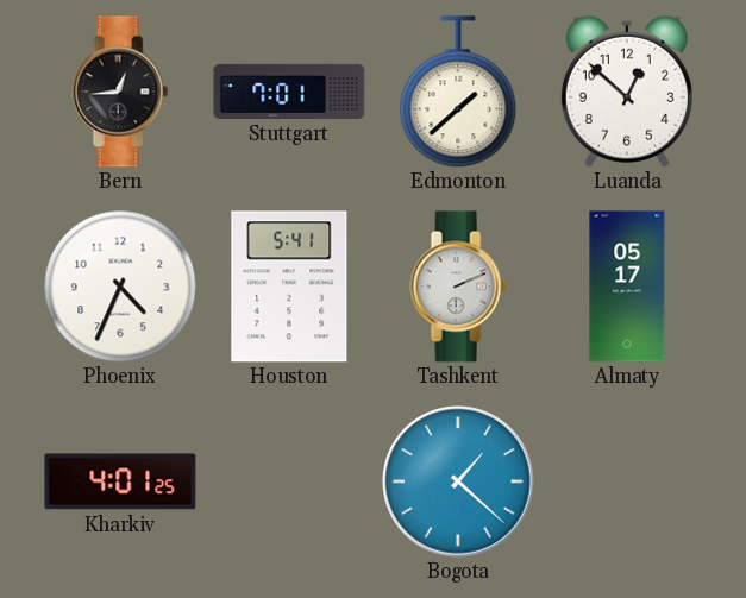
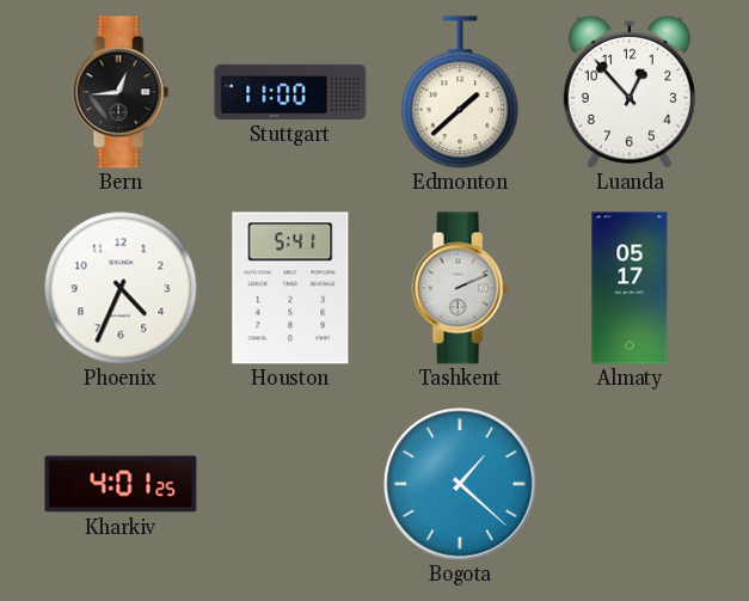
Stuttgart: 7:01 -> 11:00
Luanda: 12:52 -> 12:53
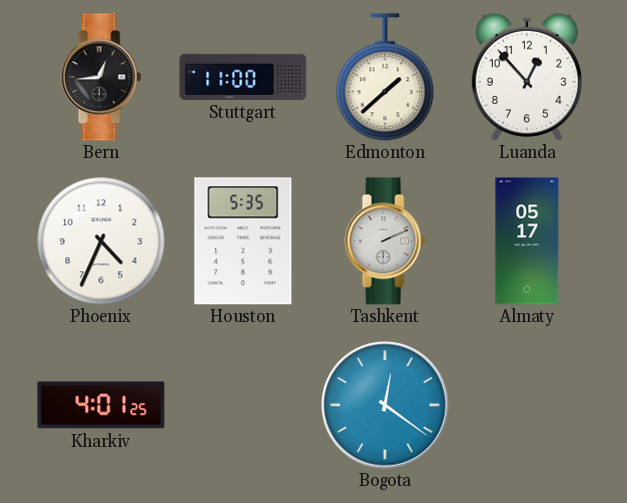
Houston: 5:41 -> 5:35
Bogota: 1:22 -> 12:21
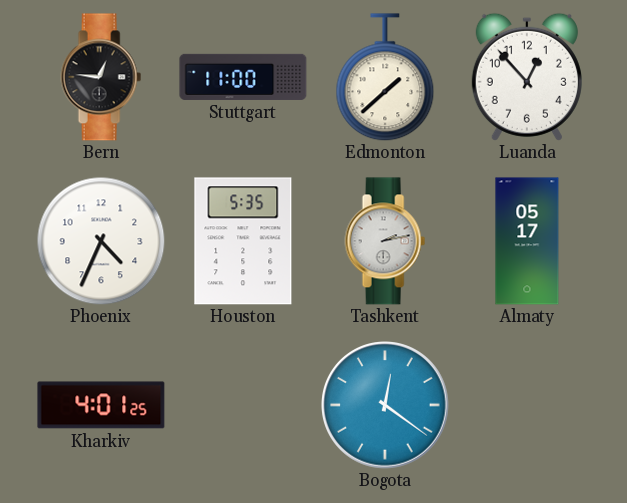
Bern: 12:44 -> 12:46
Tashkent: 2:11 -> 2:13
